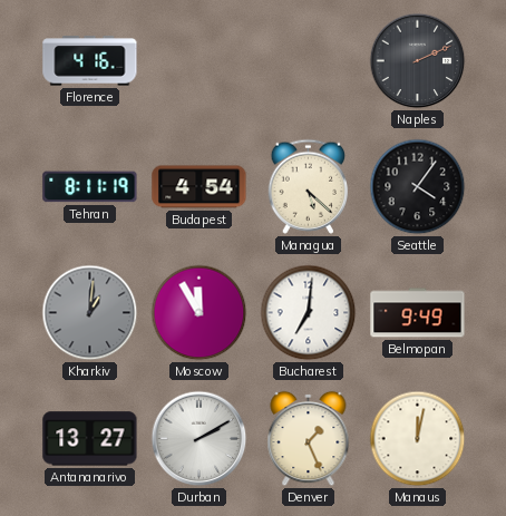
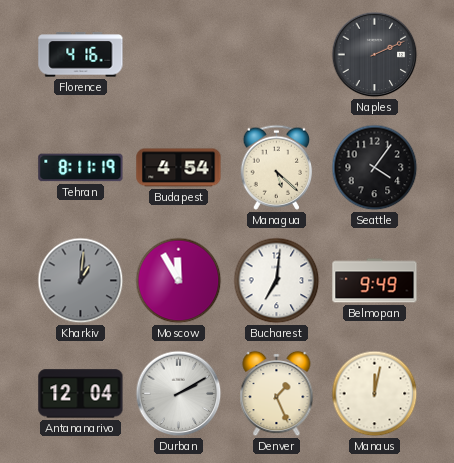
Antananarivo: 13:27 -> 12:04
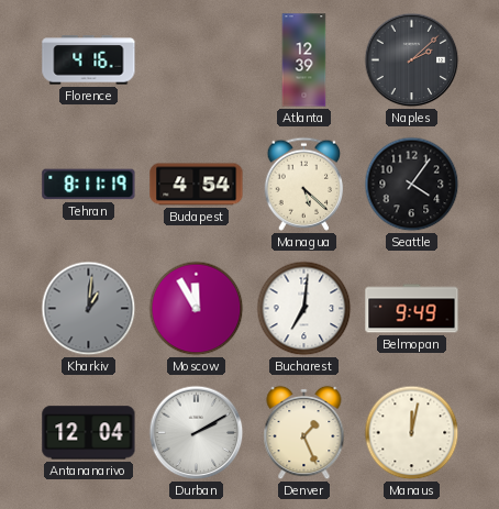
Atlanta: none -> 12:39
Naples: 2:11 -> 2:08
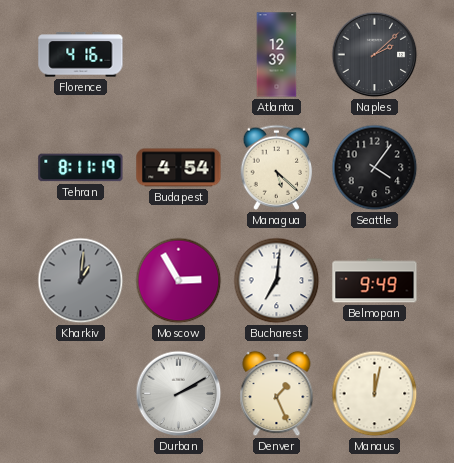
Moscow: 11:55 -> 2:55
Antananarivo: 12:04 -> none
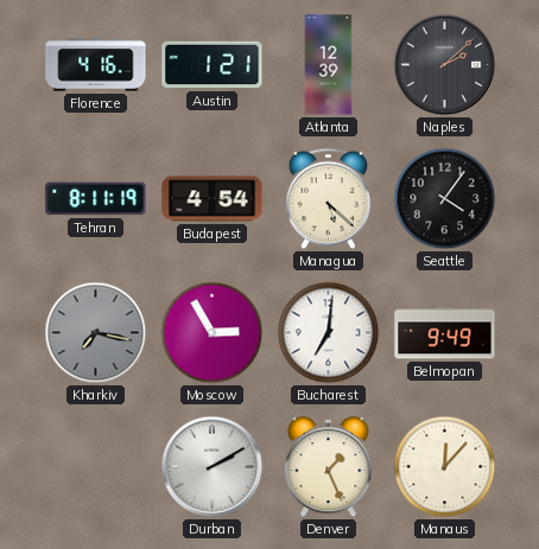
Austin: none -> 1:21
Kharkiv: 1:01 -> 7:17
Manaus: 12:02 -> 12:07
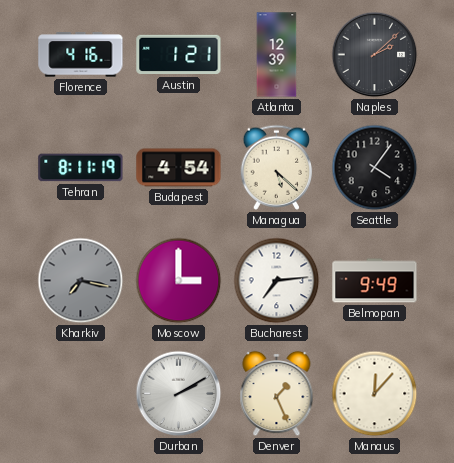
Moscow: 2:55 -> 3:00
Bucharest: 7:01 -> 7:14
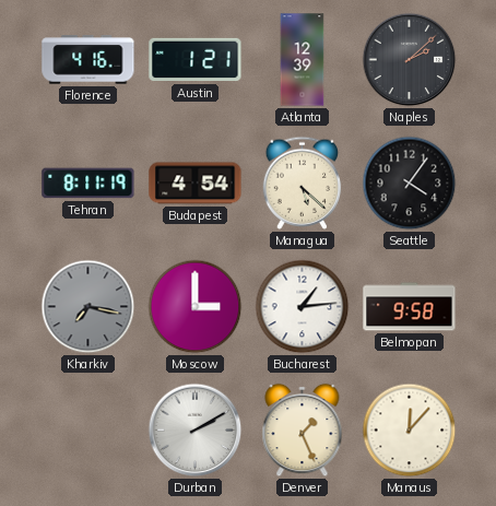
Bucharest: 7:14 -> 1:14
Belmopan: 9:49 -> 9:58
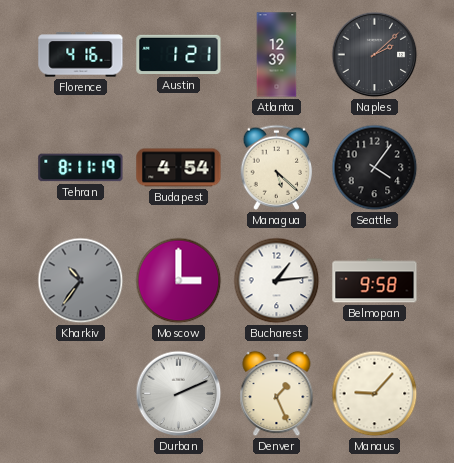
Kharkiv: 7:17 -> 10:36
Durban: 2:10 -> 2:11
Manaus: 12:07 -> 9:07
